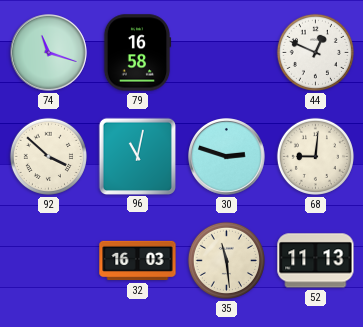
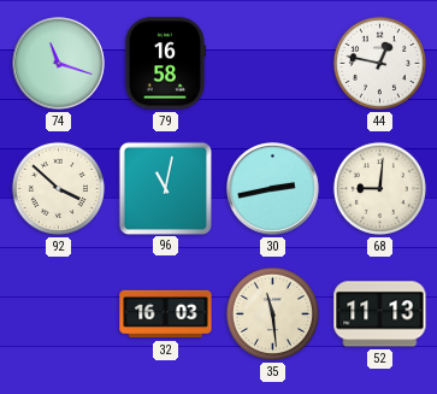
44: 12:49 -> 12:47
30: 2:48 -> 2:43
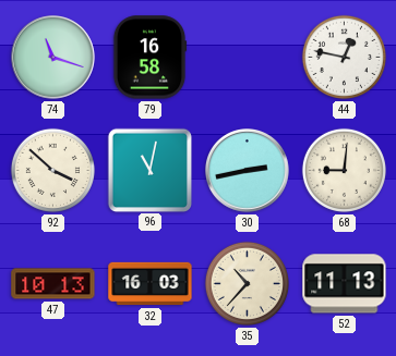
47: none -> 10:13
35: 11:29 -> 10:37
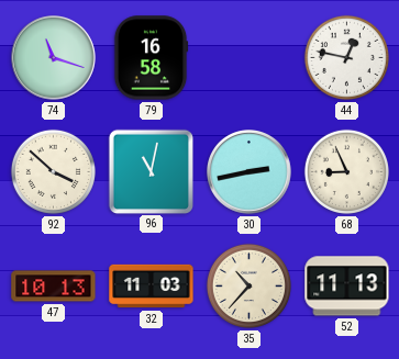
68: 9:01 -> 8:56
32: 16:03 -> 11:03
